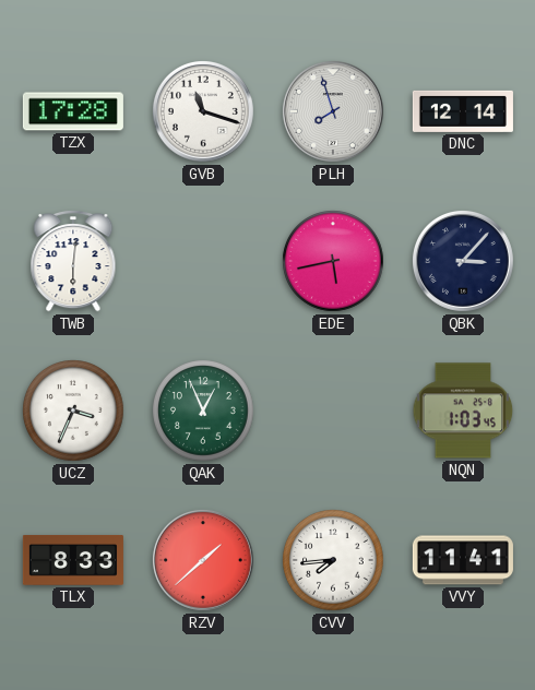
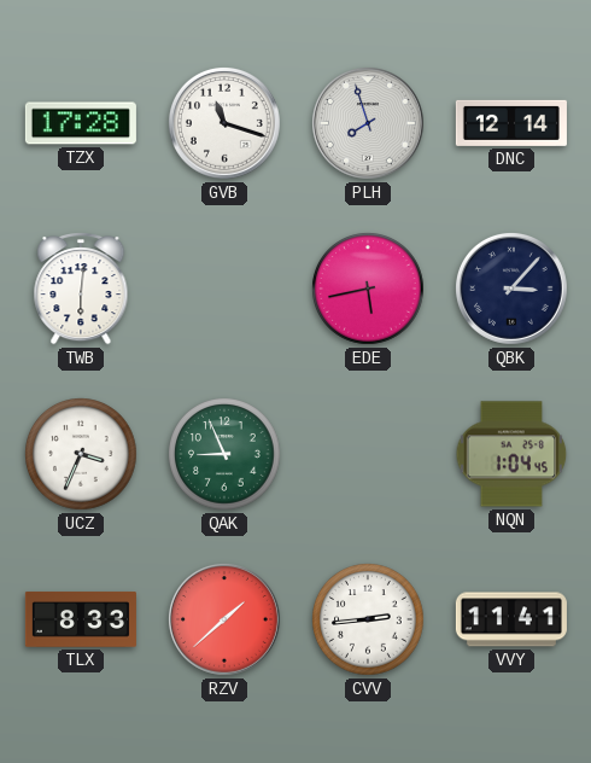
QAK: 12:56 -> 8:56
NQN: 1:03 -> 1:04
CVV: 7:44 -> 2:44
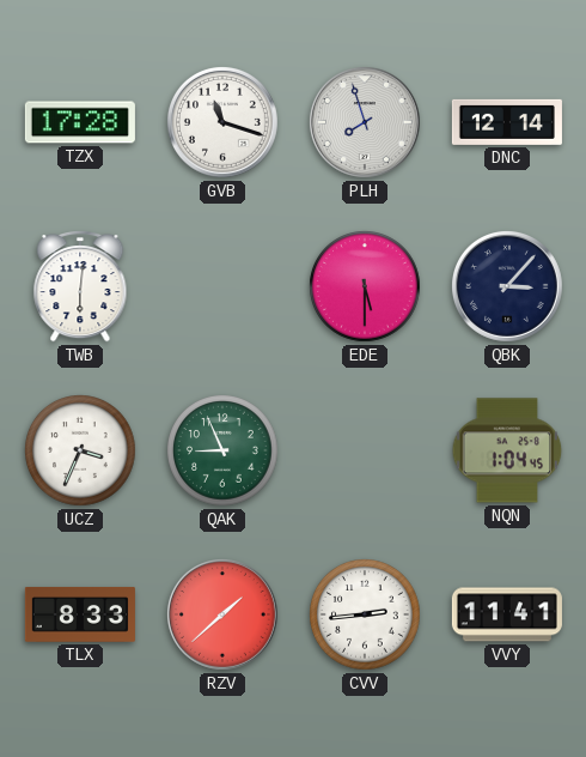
EDE: 5:43 -> 5:30
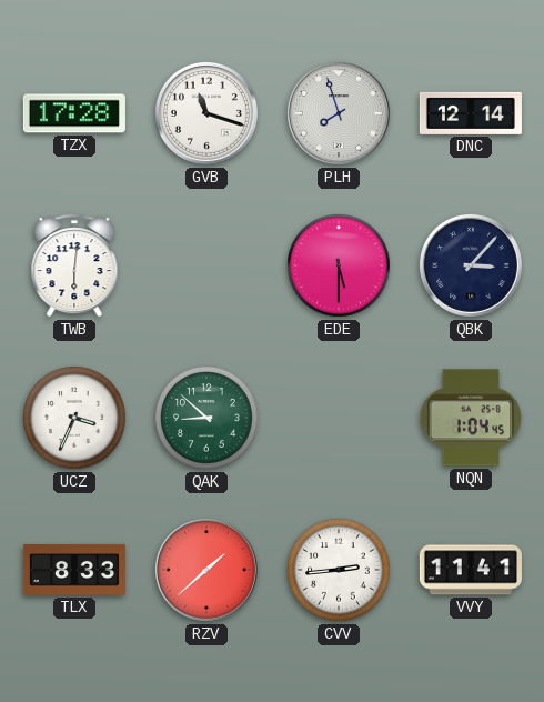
QAK: 8:56 -> 8:52
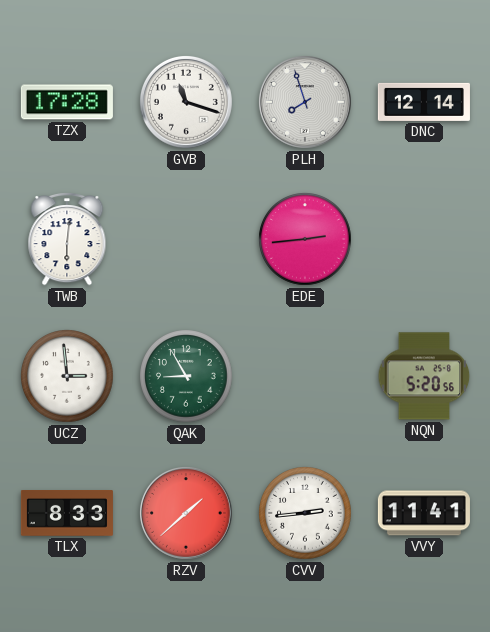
EDE: 5:30 -> 2:44
QBK: 3:07 -> none
UCZ: 3:34 -> 2:59
QAK: 8:52 -> 8:55
NQN: 1:04 -> 5:20
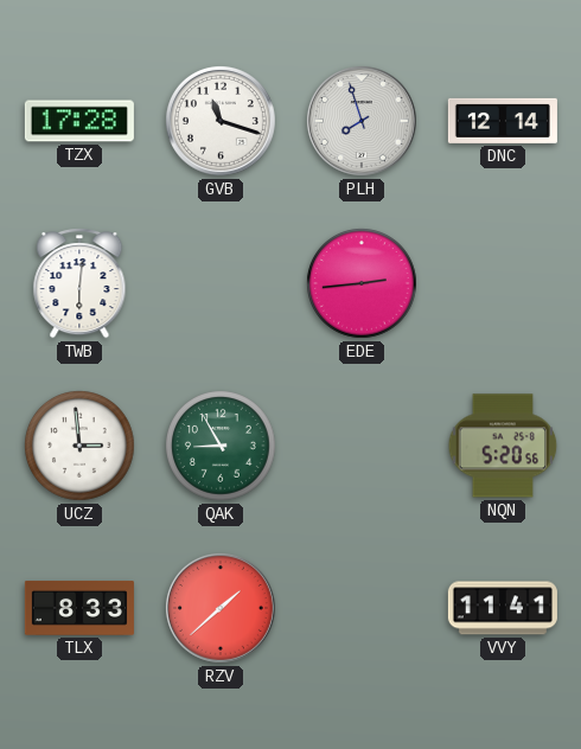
CVV: 2:44 -> none
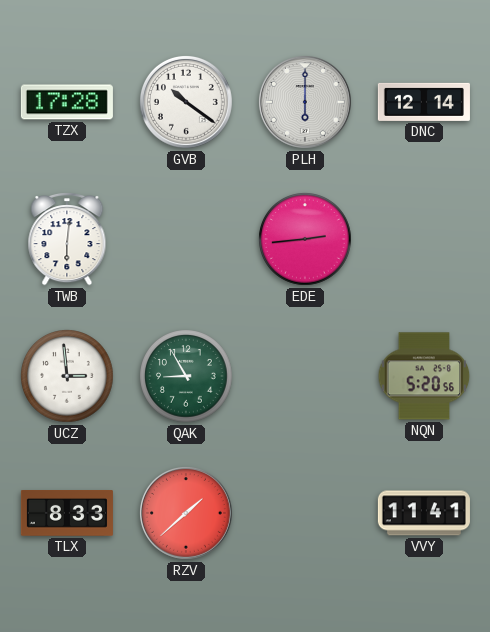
GVB: 11:18 -> 10:21
PLH: 7:57 -> 6:00
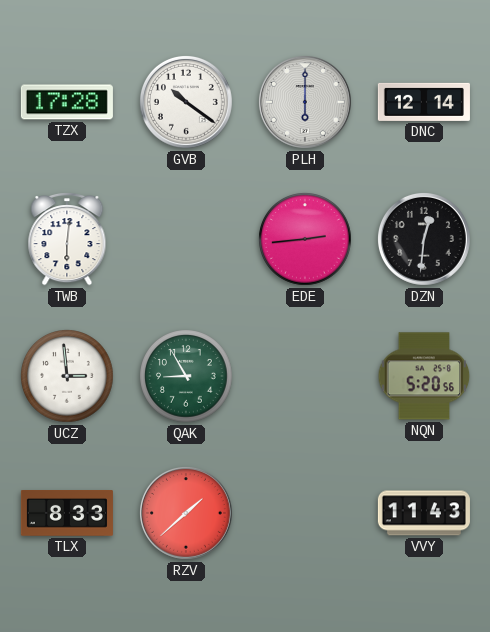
DZN: none -> 12:31
VVY: 11:41 -> 11:43
